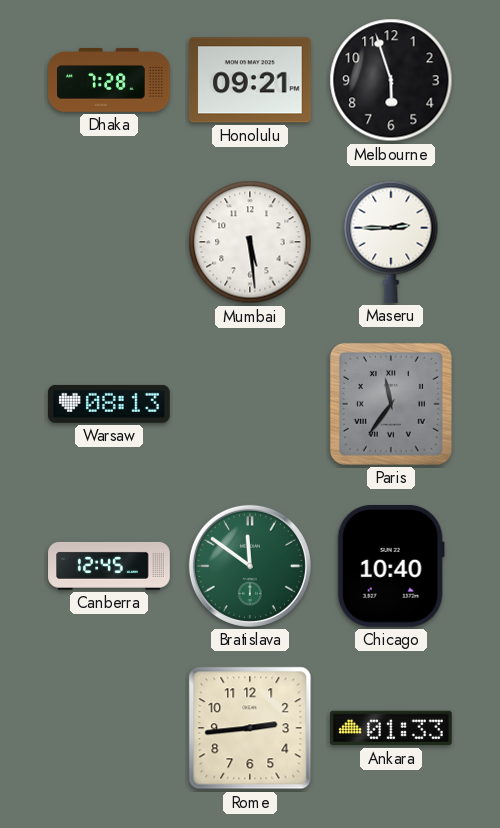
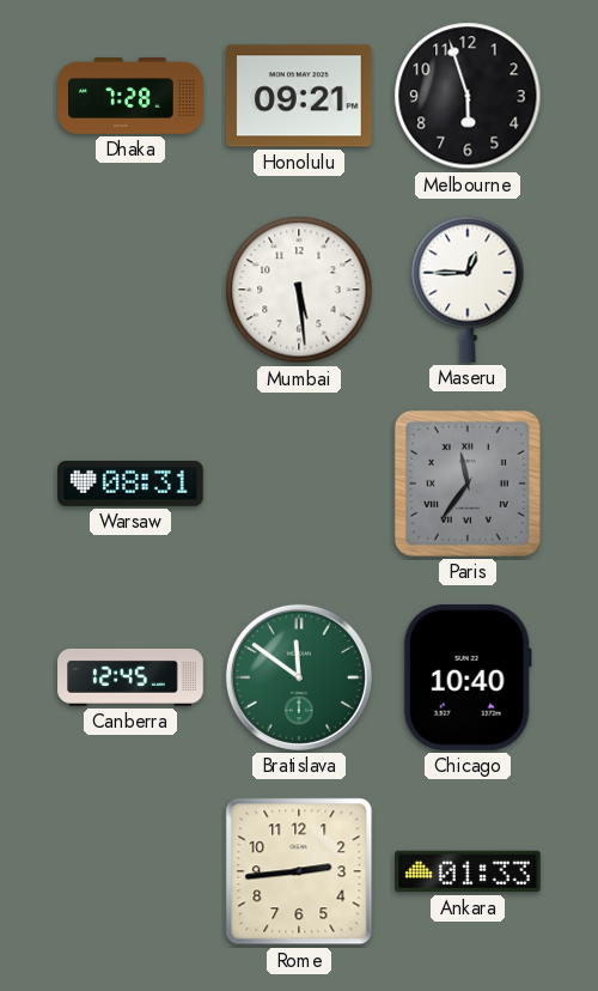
Maseru: 2:45 -> 12:45
Warsaw: 08:13 -> 08:31
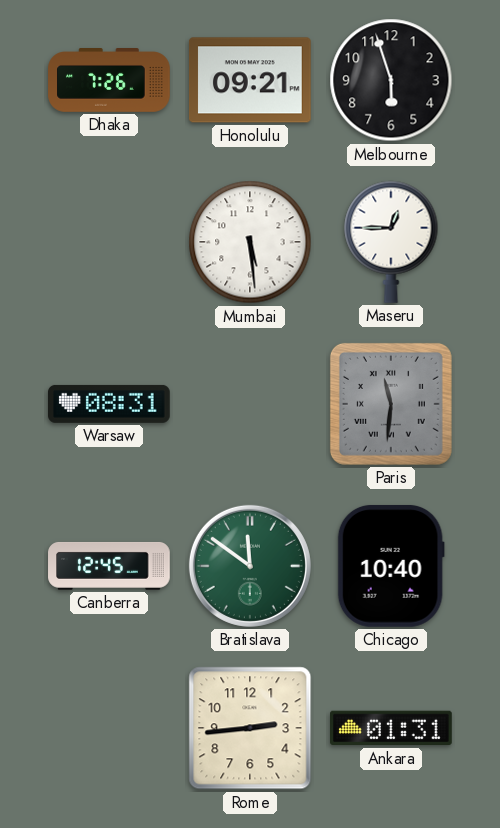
Dhaka: 7:28 -> 7:26
Paris: 11:36 -> 11:31
Ankara: 01:33 -> 01:31
